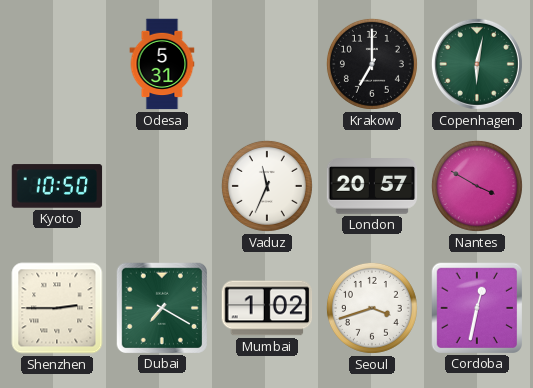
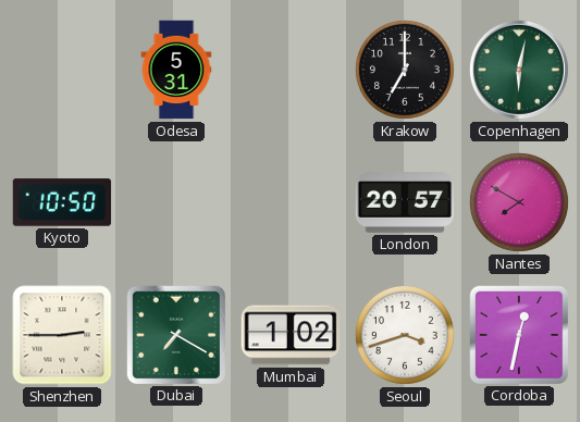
Vaduz: 11:34 -> none
Nantes: 3:50 -> 7:50
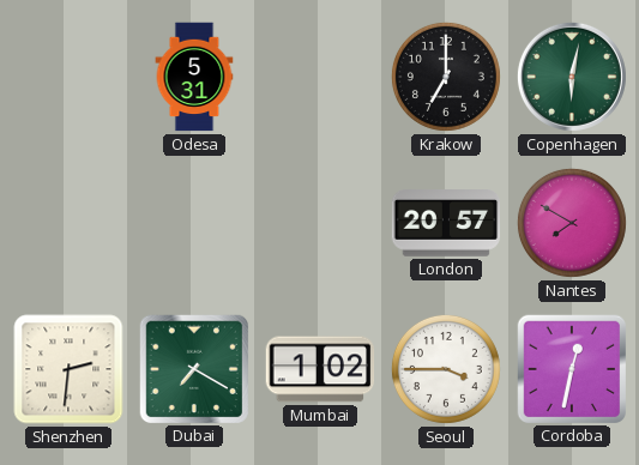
Kyoto: 10:50 -> none
Shenzhen: 2:45 -> 2:31
Seoul: 3:42 -> 3:45
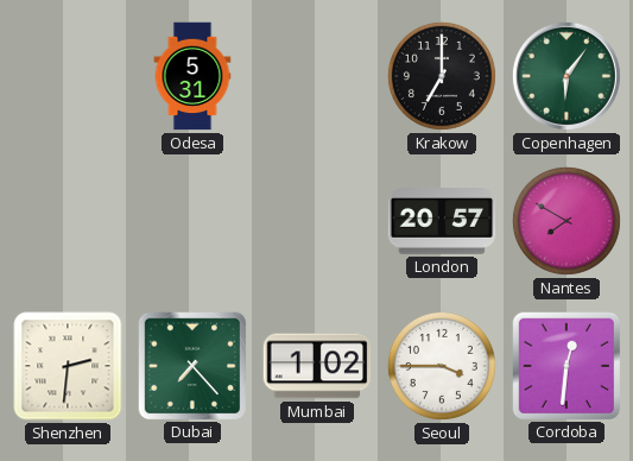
Copenhagen: 6:02 -> 6:06
Dubai: 7:20 -> 7:23
Cordoba: 12:32 -> 12:31
